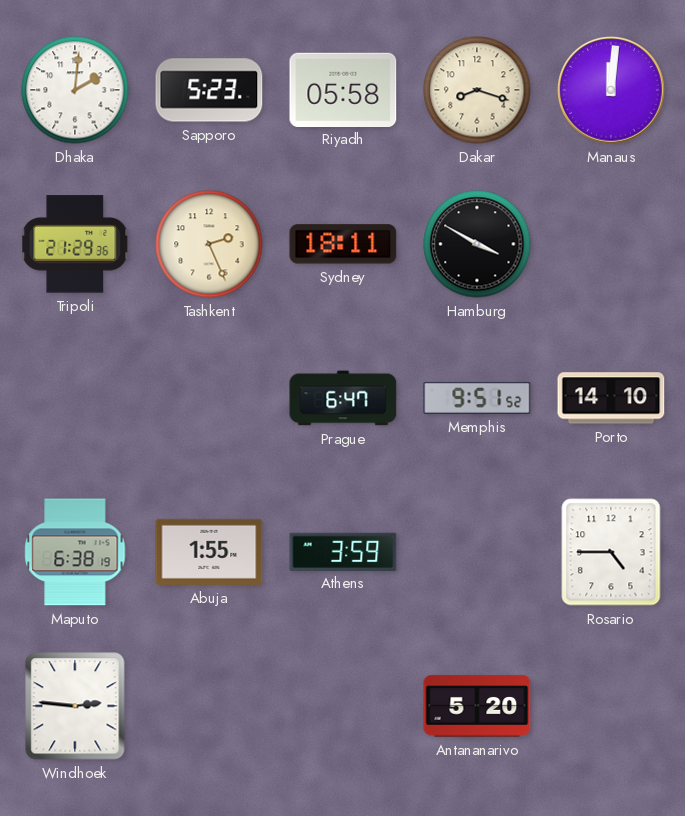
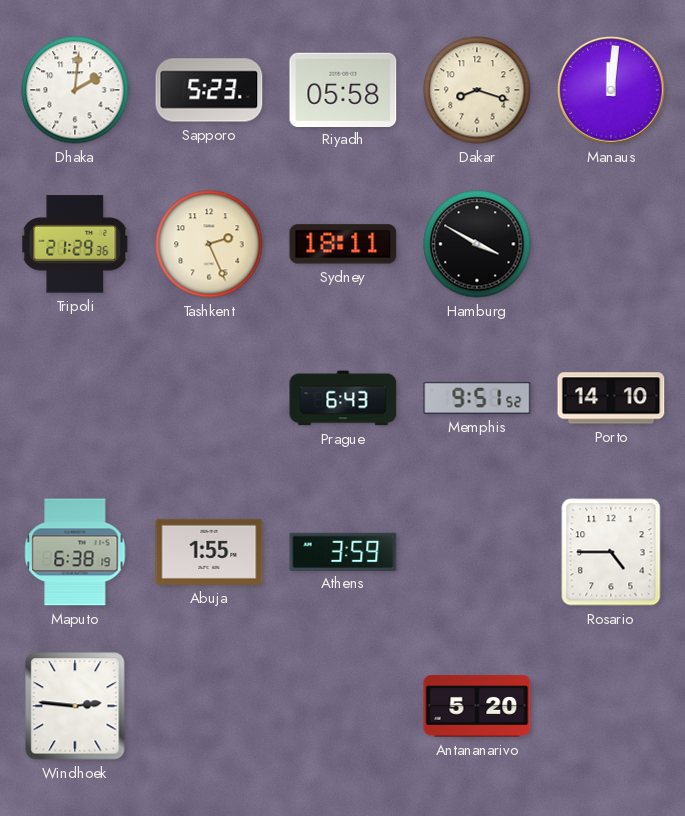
Prague: 6:47 -> 6:43
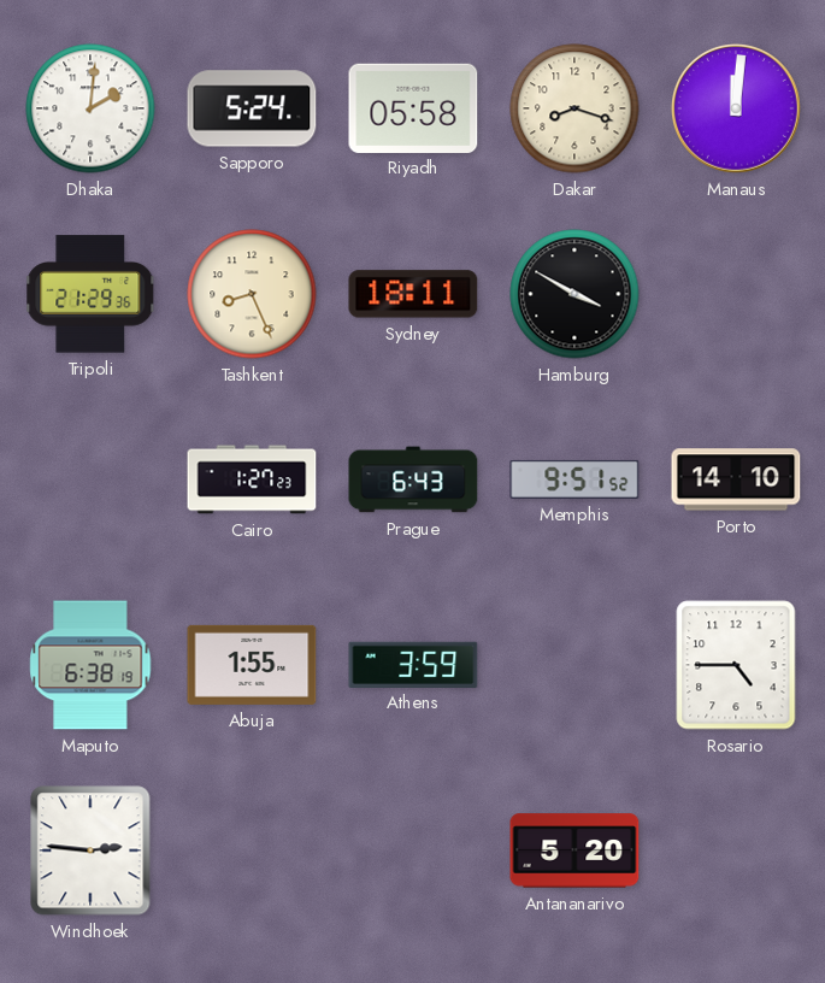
Sapporo: 5:23 -> 5:24
Tashkent: 2:26 -> 8:26
Cairo: none -> 1:27
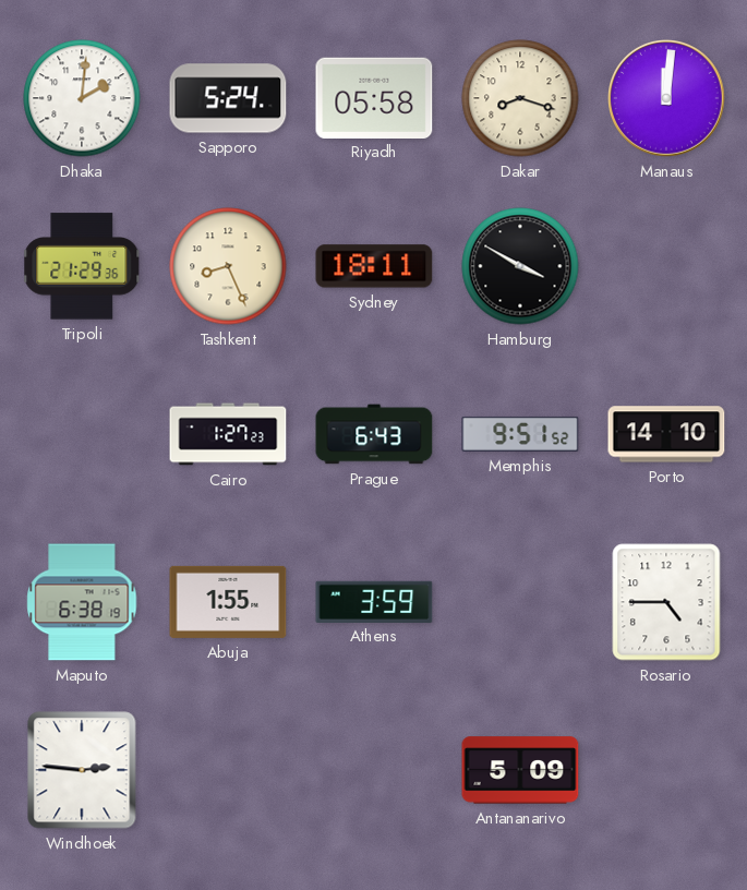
Antananarivo: 5:20 -> 5:09
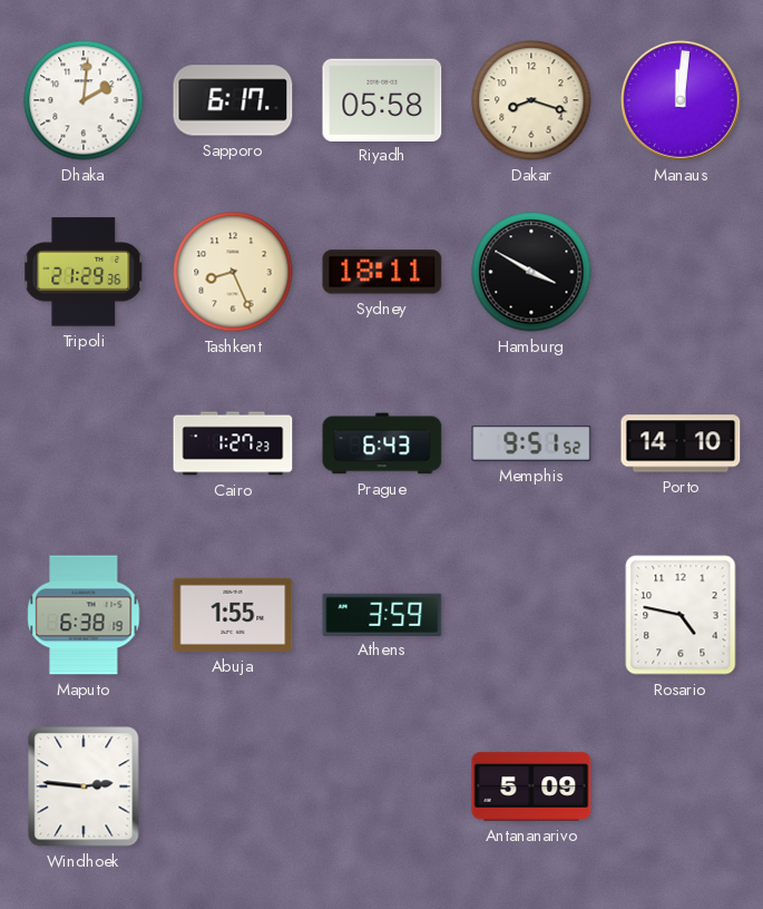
Sapporo: 5:24 -> 6:17
Rosario: 4:45 -> 4:47
